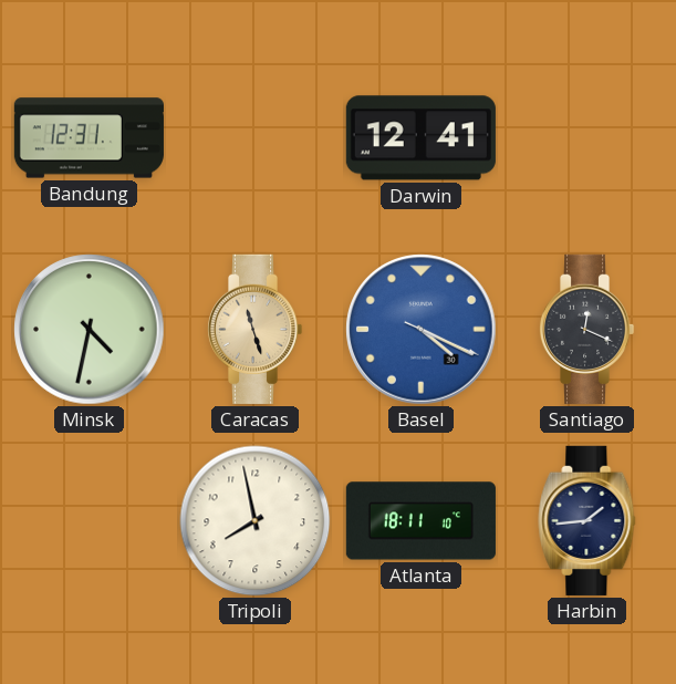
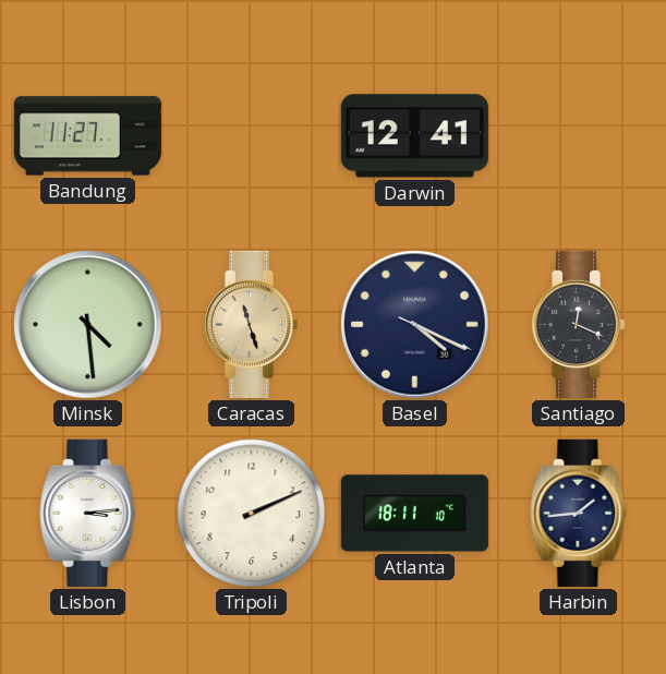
Bandung: 12:31 -> 11:27
Minsk: 4:32 -> 4:29
Basel dial: blue -> navy
Lisbon: none -> 3:14
Tripoli: 7:58 -> 2:11
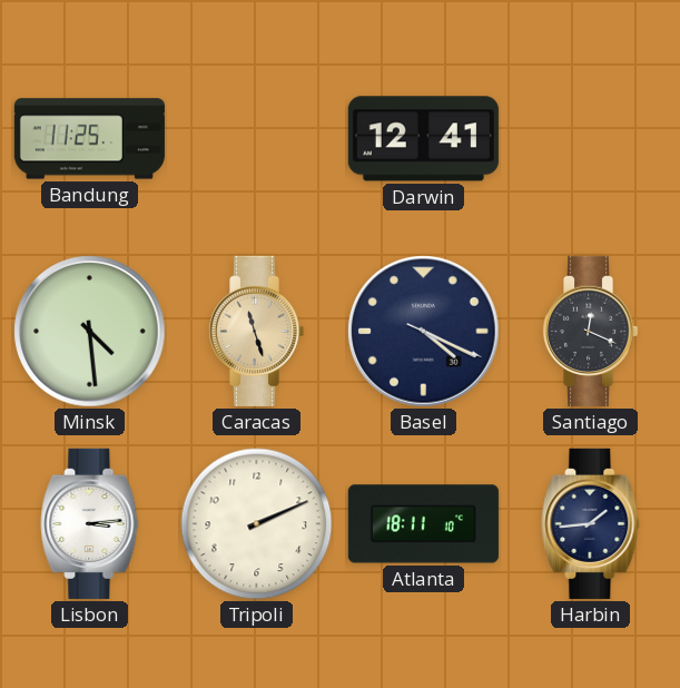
Bandung: 11:27 -> 11:25
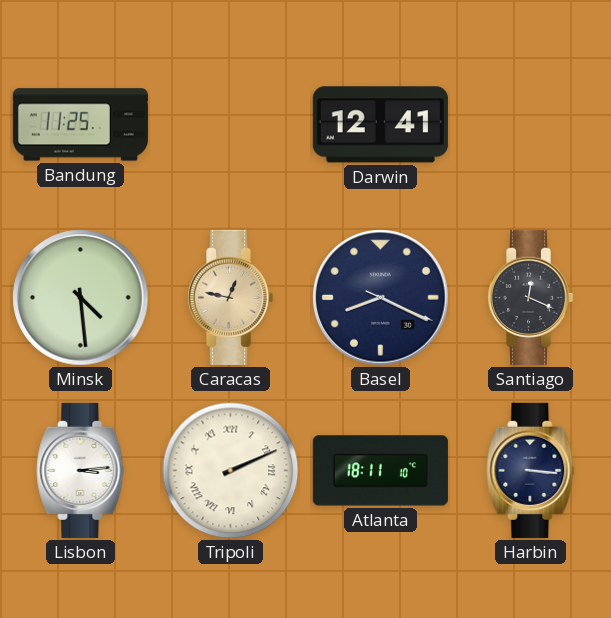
Caracas: 11:27 -> 12:47
Basel: 4:19 -> 8:19
Tripoli numerals: Arabic -> Roman
Harbin: 1:44 -> 3:16
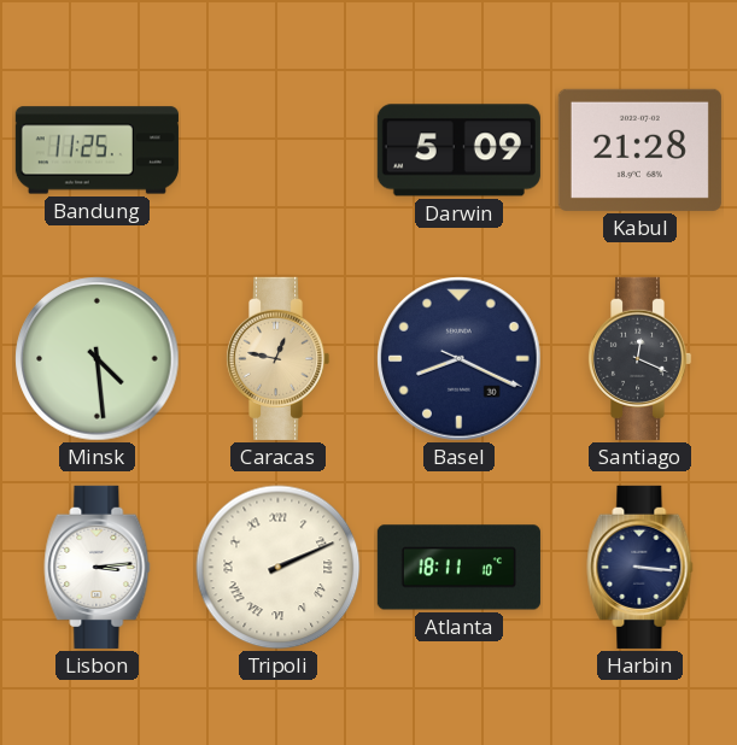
Darwin: 12:41 -> 5:09
Kabul: none -> 21:28
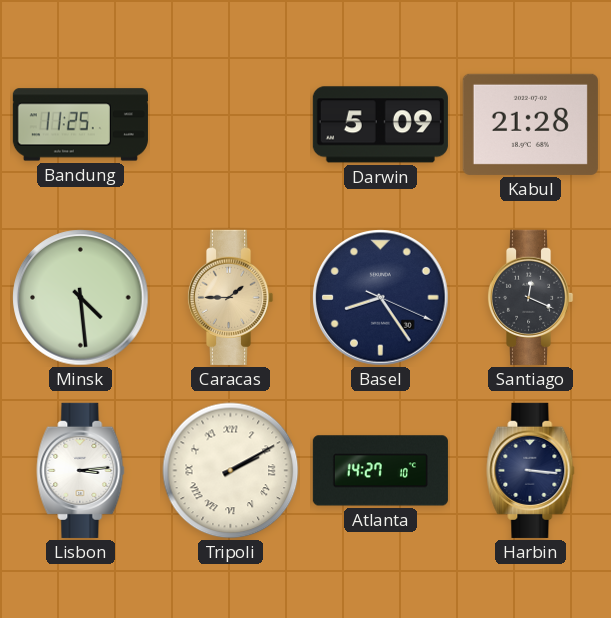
Caracas: 12:47 -> 1:45
Basel: 8:19 -> 8:24
Tripoli: 2:11 -> 2:10
Atlanta: 18:11 -> 14:27
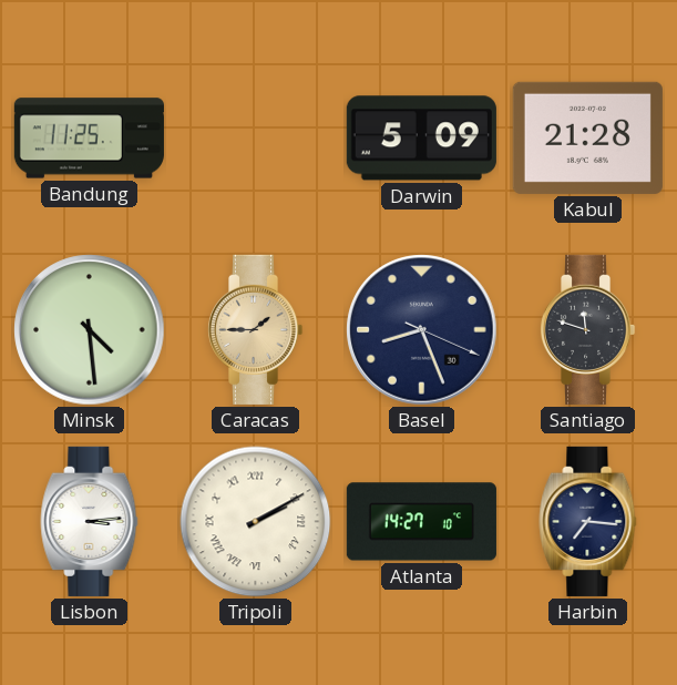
Basel: 8:24 -> 8:26
Santiago: 12:19 -> 11:48
Harbin: 3:16 -> 7:16
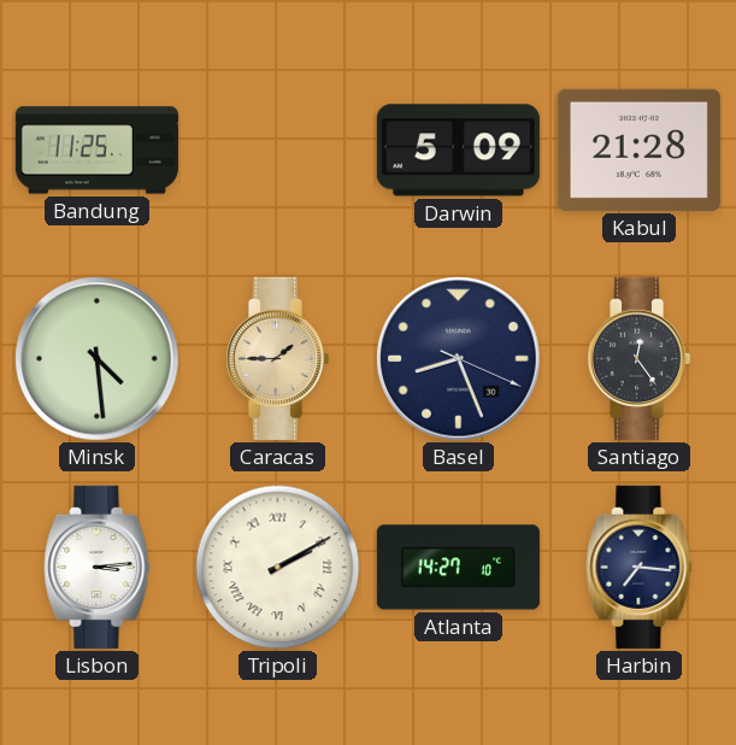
Santiago: 11:48 -> 12:24
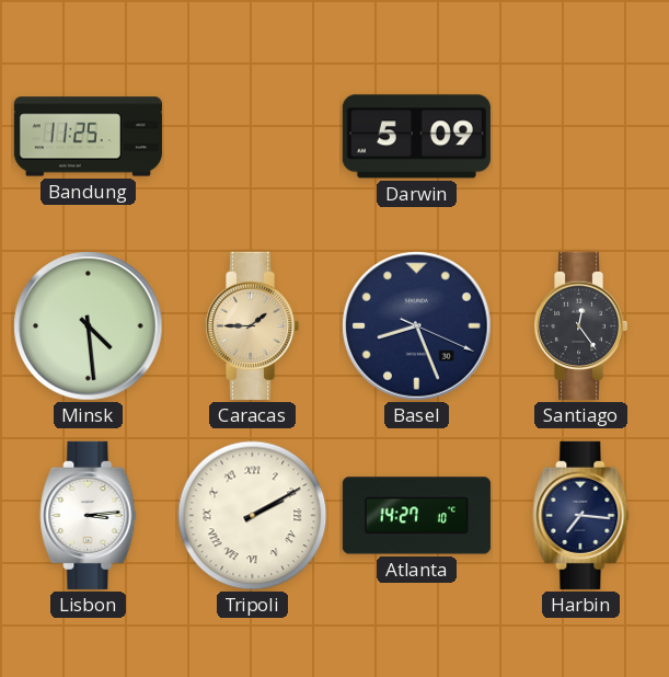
Kabul: 21:28 -> none
